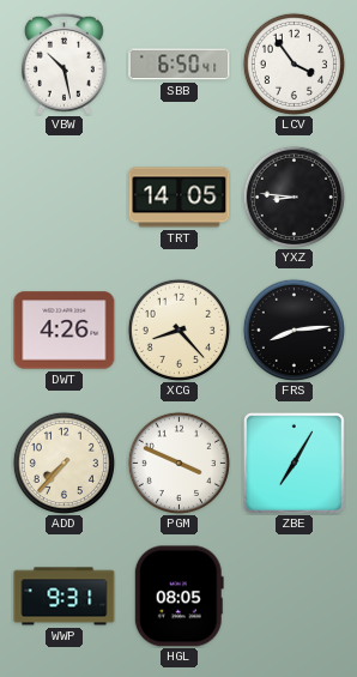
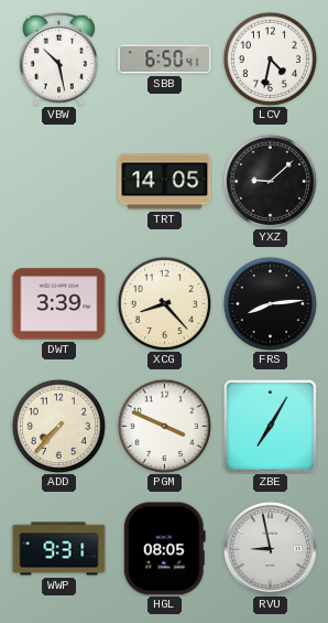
LCV: 3:54 -> 4:32
YXZ: 8:46 -> 9:08
DWT: 4:26 -> 3:39
RVU: none -> 8:58
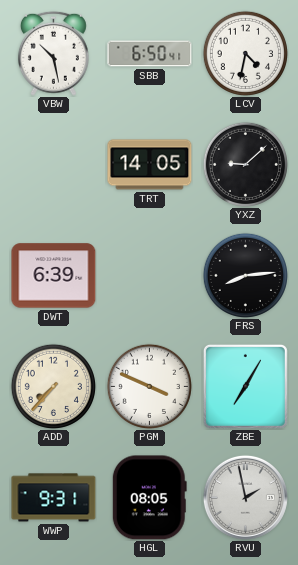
DWT: 3:39 -> 6:39
XCG: 8:23 -> none
RVU: 8:58 -> 1:58
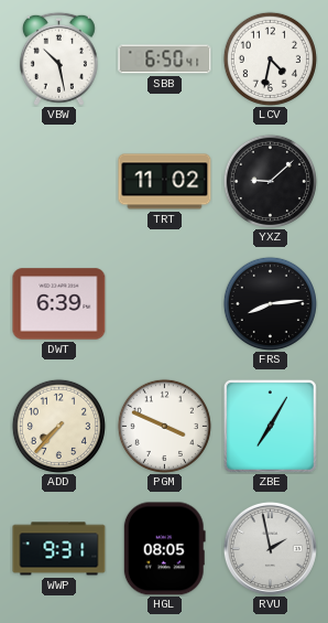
TRT: 14:05 -> 11:02
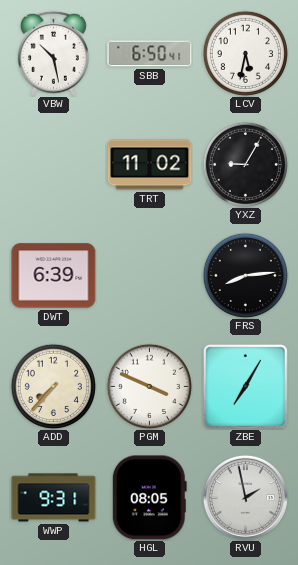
LCV: 4:32 -> 5:32
YXZ: 9:08 -> 9:05
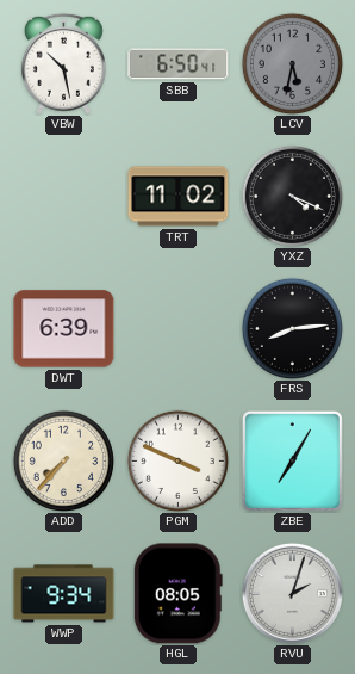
LCV dial: white -> grey
YXZ: 9:05 -> 4:19
WWP: 9:31 -> 9:34
RVU: 1:58 -> 2:03
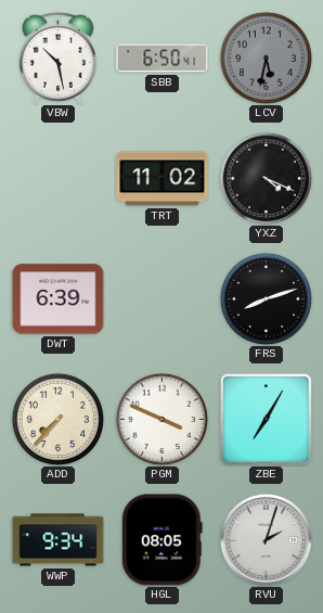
FRS: 8:14 -> 8:12
